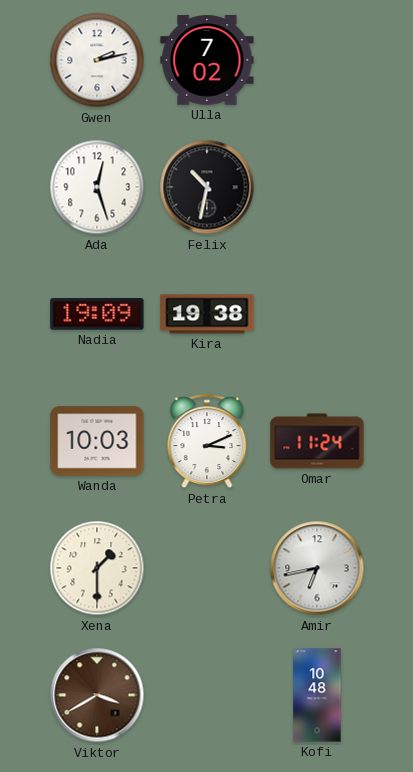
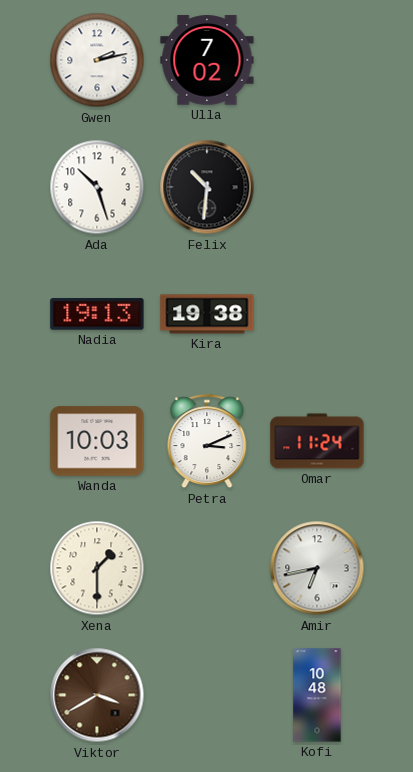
Ada: 12:27 -> 10:27
Felix: 10:32 -> 10:31
Nadia: 19:09 -> 19:13
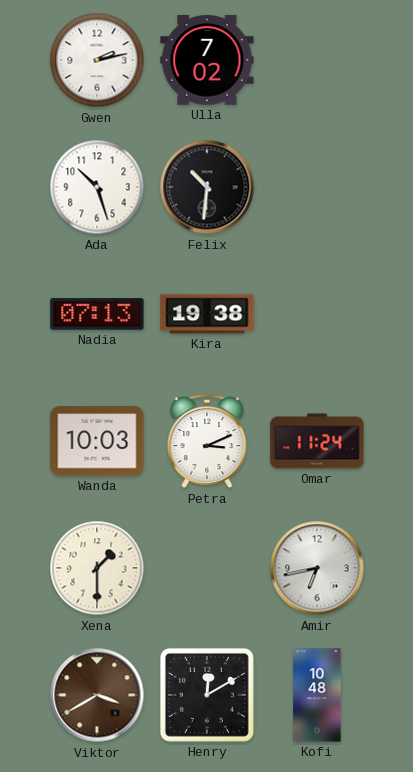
Nadia: 19:13 -> 07:13
Henry: none -> 12:10
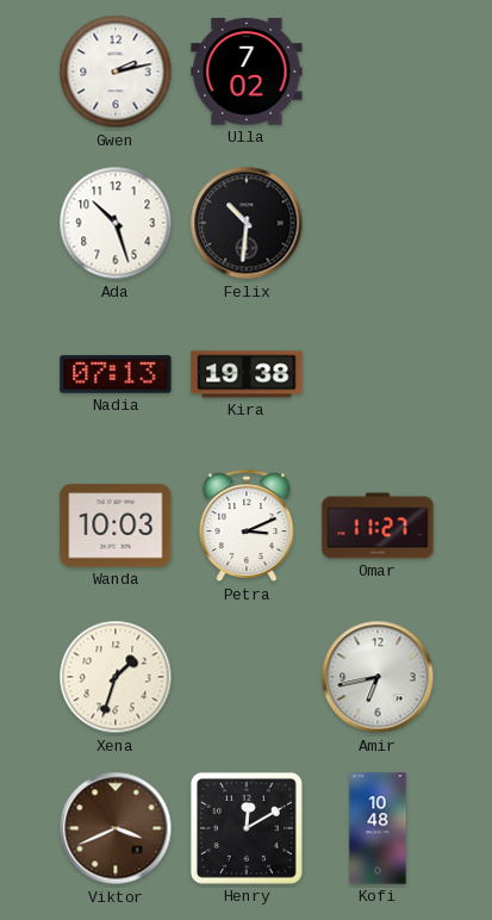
Omar: 11:24 -> 11:27
Xena: 1:30 -> 1:33
Viktor: 3:40 -> 3:41
